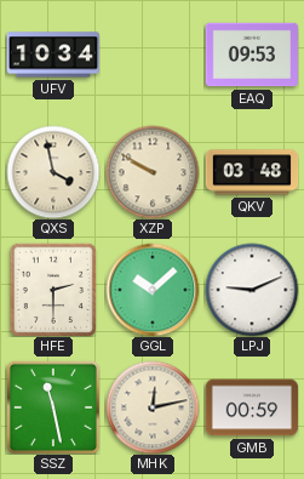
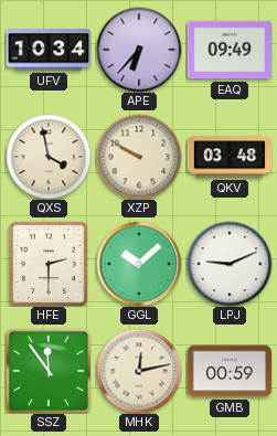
APE: none -> 6:37
EAQ: 09:53 -> 09:49
SSZ: 11:28 -> 11:54
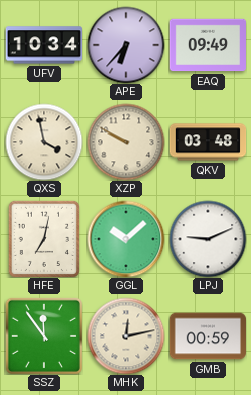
HFE: 2:30 -> 7:02
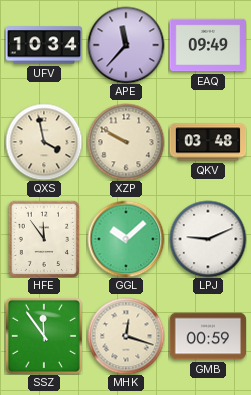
APE: 6:37 -> 11:37
HFE: 7:02 -> 11:54
MHK: 12:13 -> 12:18
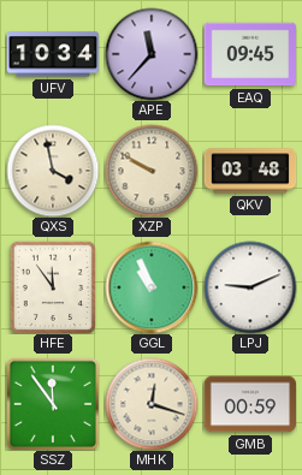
EAQ: 09:49 -> 09:45
GGL: 10:08 -> 10:56
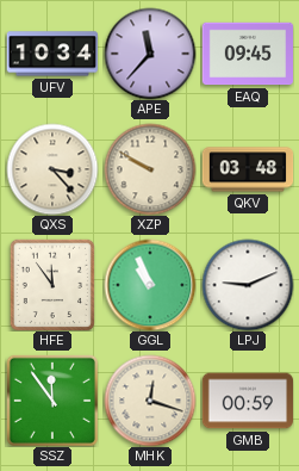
QXS: 3:58 -> 3:23
